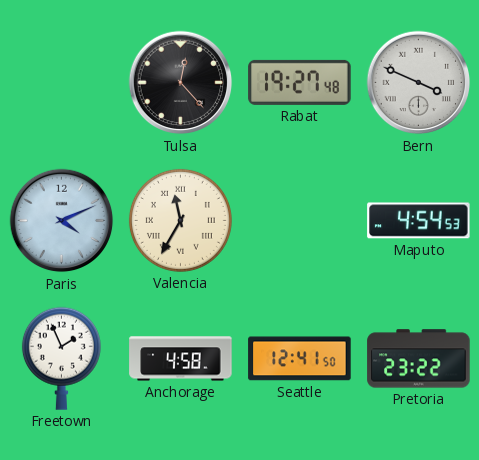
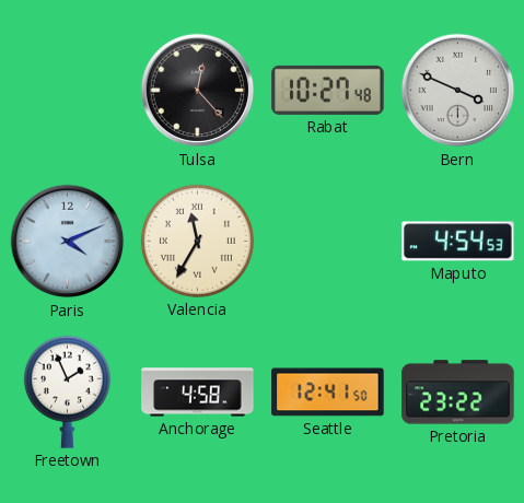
Rabat: 19:27 -> 10:27
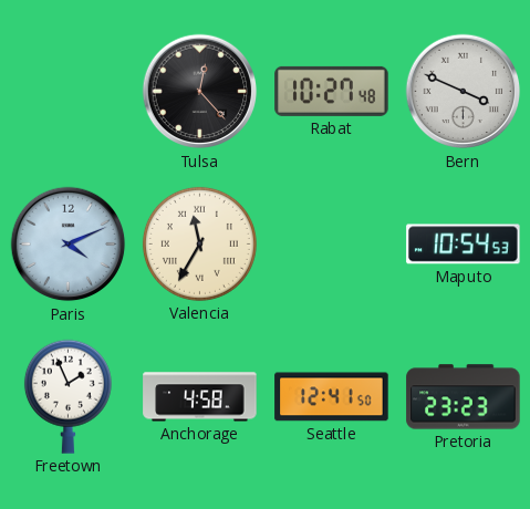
Maputo: 4:54 -> 10:54
Pretoria: 23:22 -> 23:23
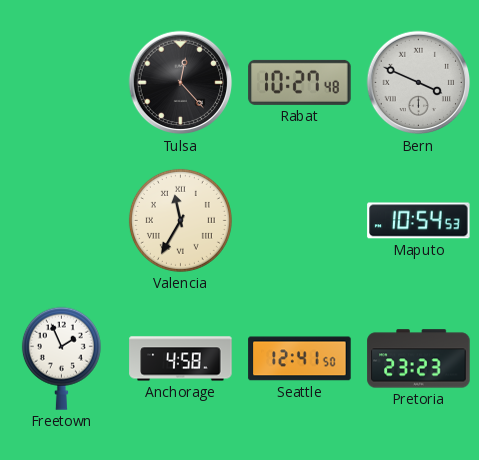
Paris: 4:11 -> none
